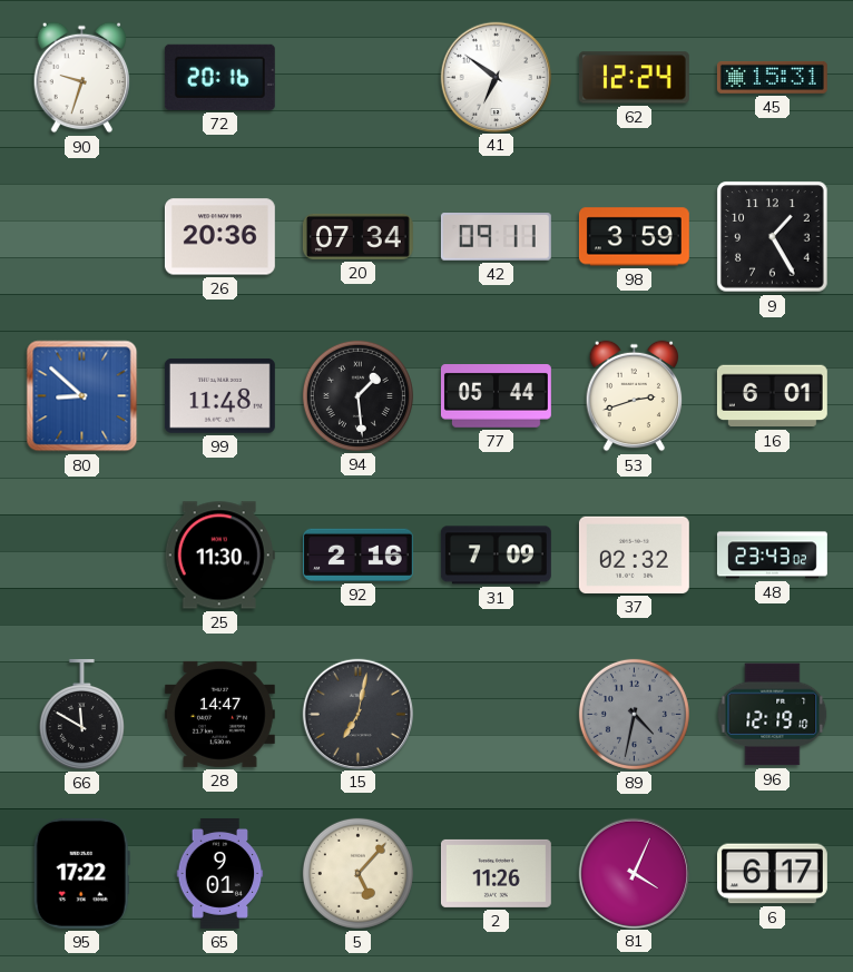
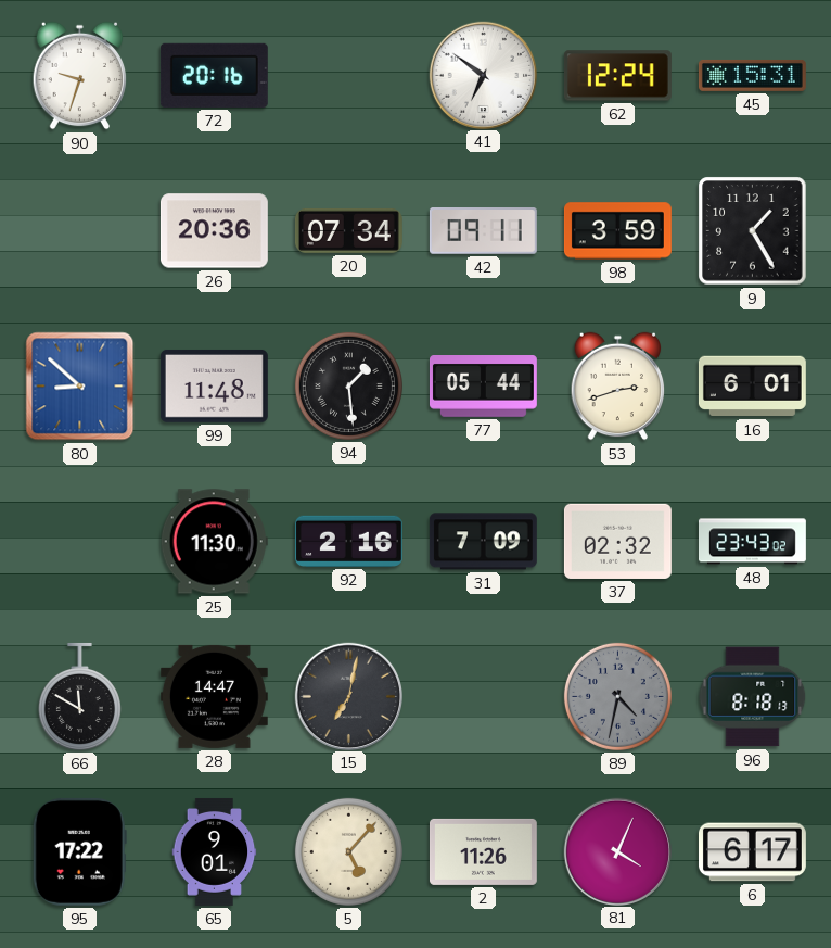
96: 12:19 -> 8:18
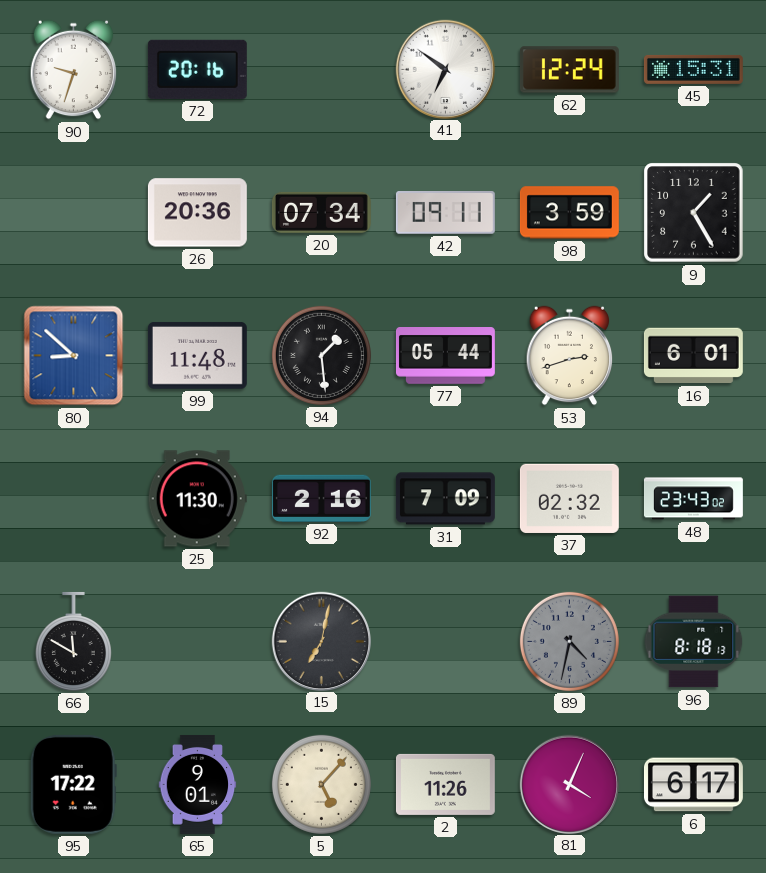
28: 14:47 -> none
